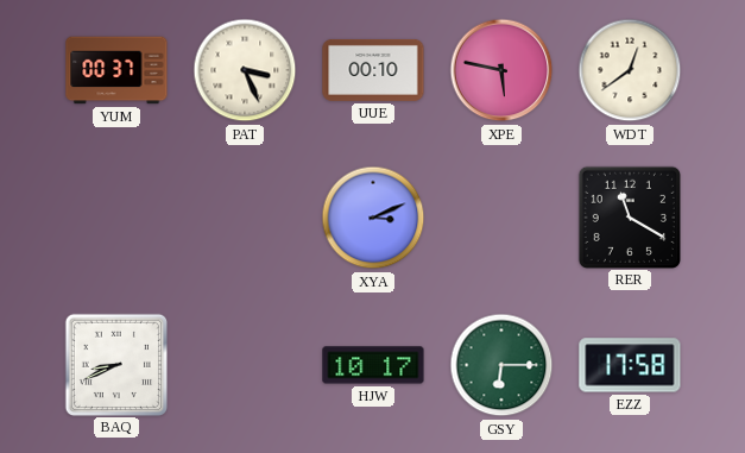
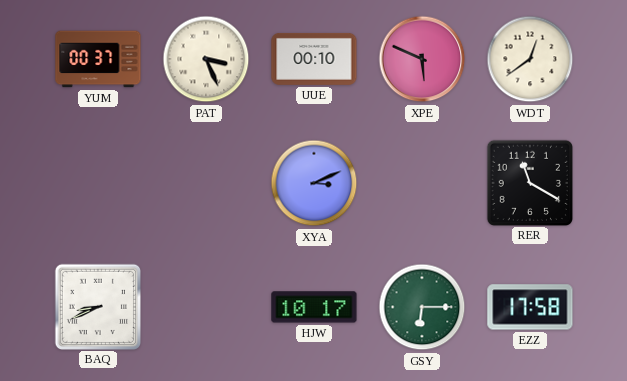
XPE: 5:47 -> 5:49
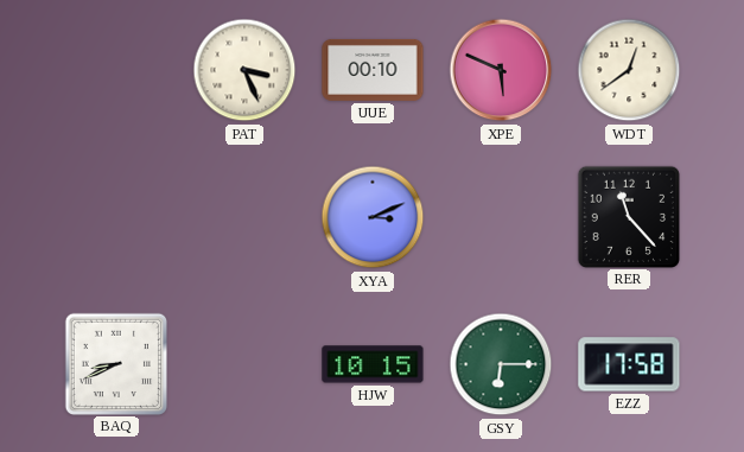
YUM: 00:37 -> none
RER: 11:20 -> 11:23
HJW: 10:17 -> 10:15
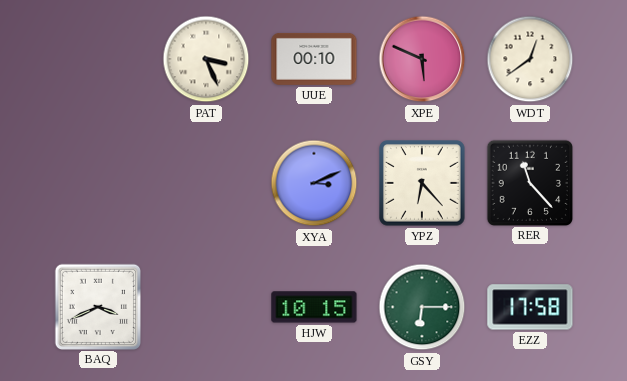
YPZ: none -> 6:23
BAQ: 8:41 -> 3:41
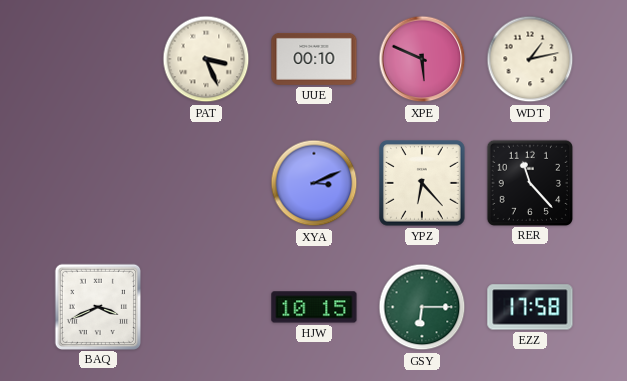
WDT: 12:39 -> 1:13
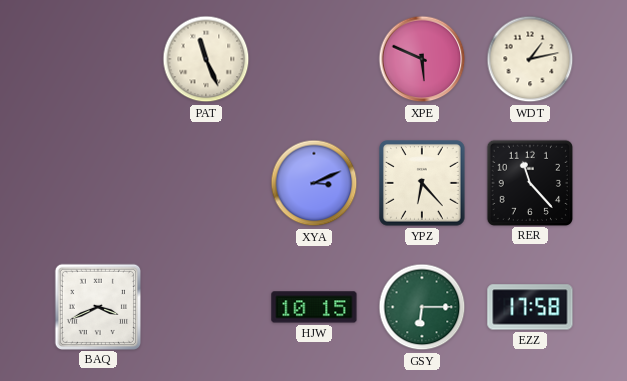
PAT: 3:26 -> 11:26
UUE: 00:10 -> none
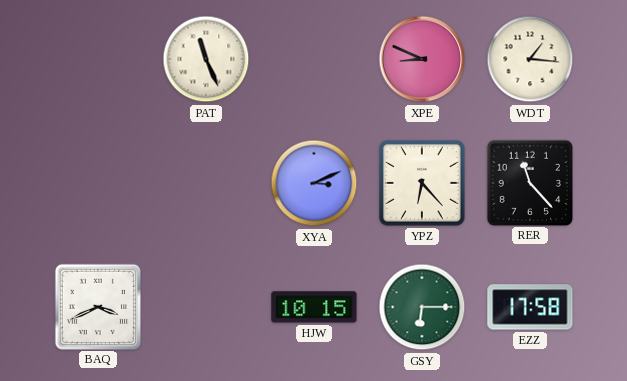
XPE: 5:49 -> 8:49
WDT: 1:13 -> 1:16
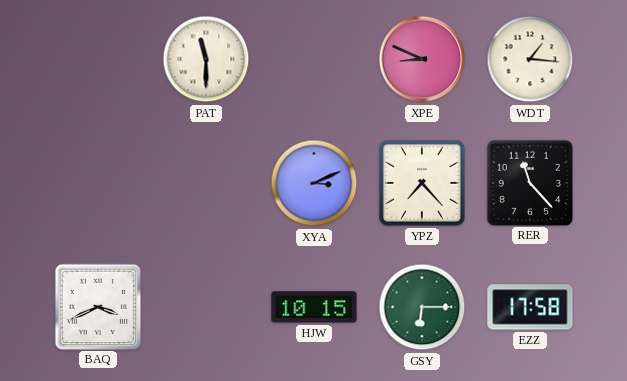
PAT: 11:26 -> 11:30
YPZ: 6:23 -> 7:23
